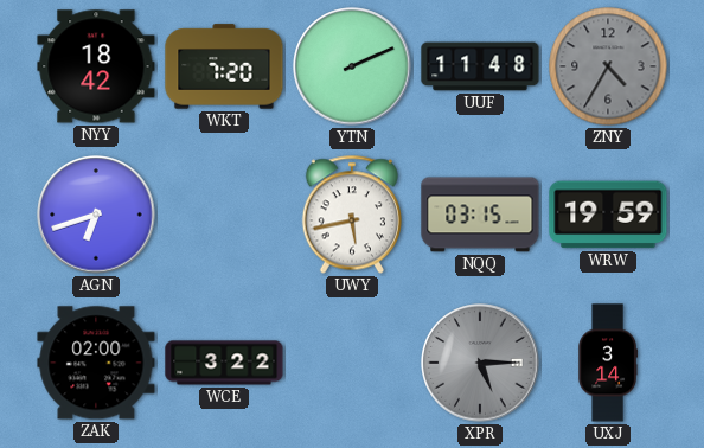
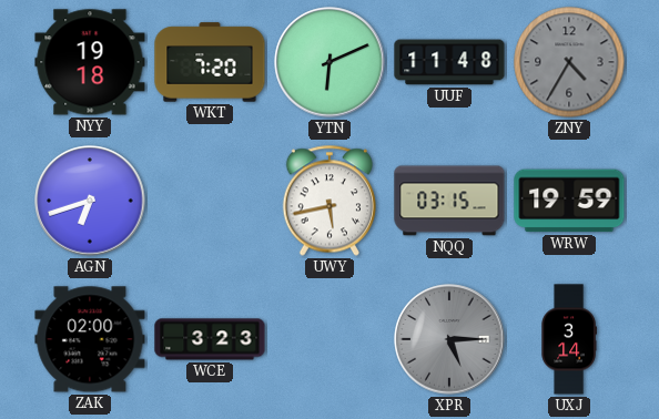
NYY: 18:42 -> 19:18
YTN: 2:11 -> 6:11
WCE: 3:22 -> 3:23
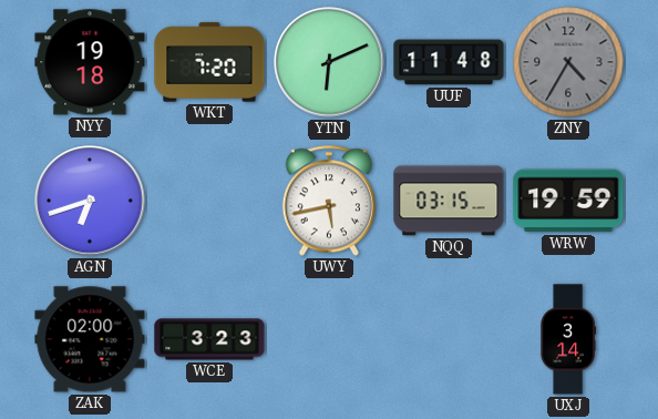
XPR: 5:15 -> none
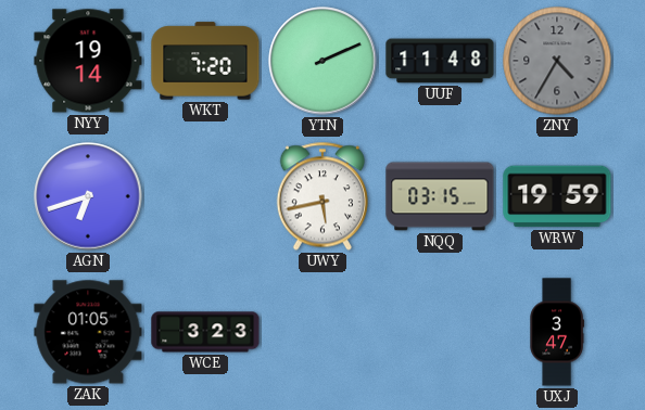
NYY: 19:18 -> 19:14
YTN: 6:11 -> 2:11
ZAK: 02:00 -> 01:05
UXJ: 3:14 -> 3:47
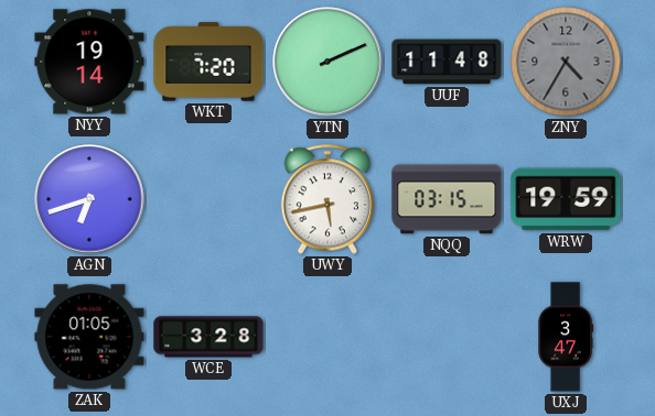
WCE: 3:23 -> 3:28
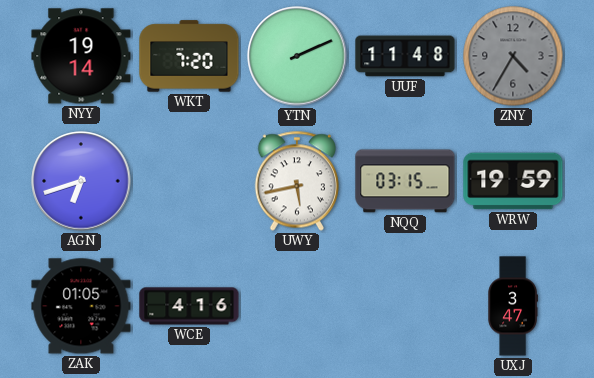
WCE: 3:28 -> 4:16
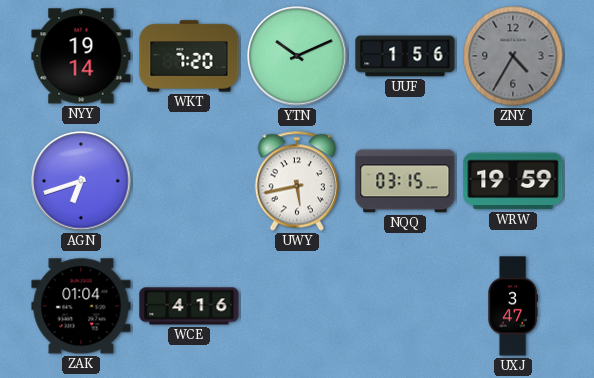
YTN: 2:11 -> 10:11
UUF: 11:48 -> 1:56
ZAK: 01:05 -> 01:04
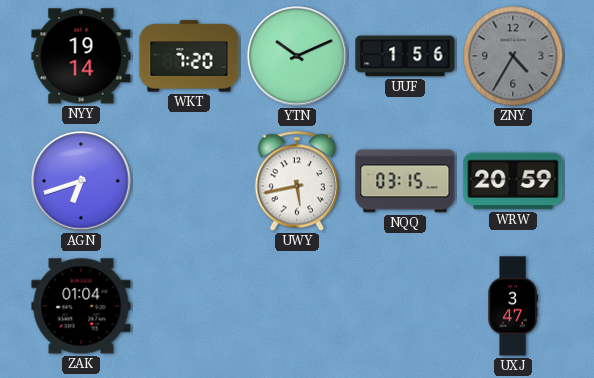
WRW: 19:59 -> 20:59
WCE: 4:16 -> none
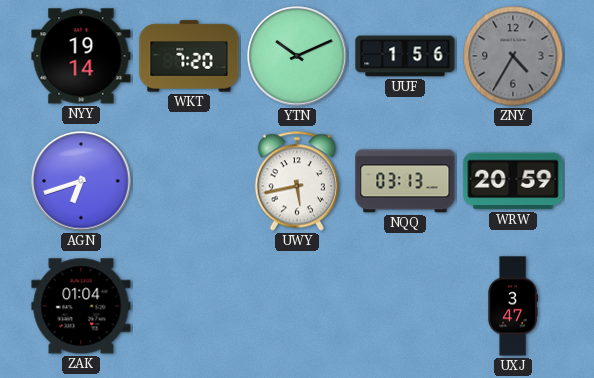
NQQ: 03:15 -> 03:13
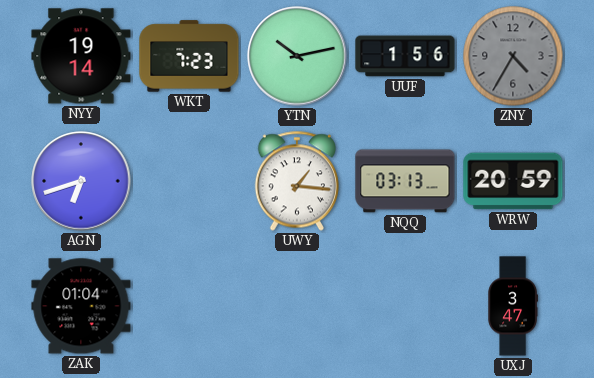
WKT: 7:20 -> 7:23
YTN: 10:11 -> 10:13
UWY: 5:43 -> 1:16
